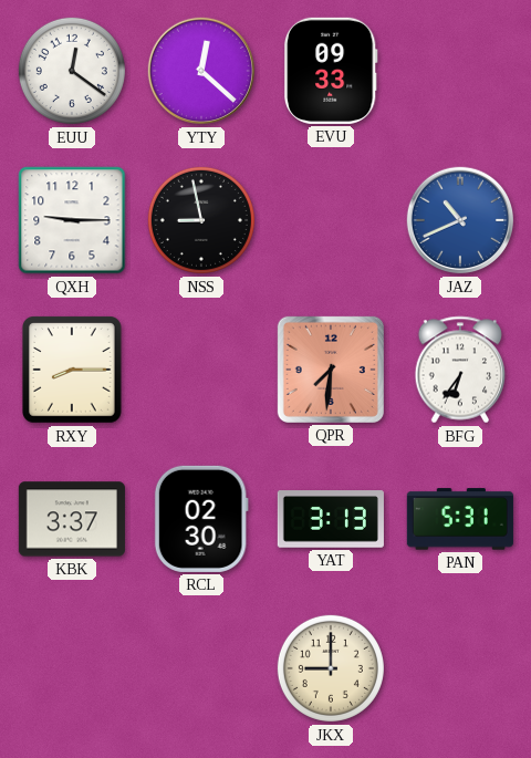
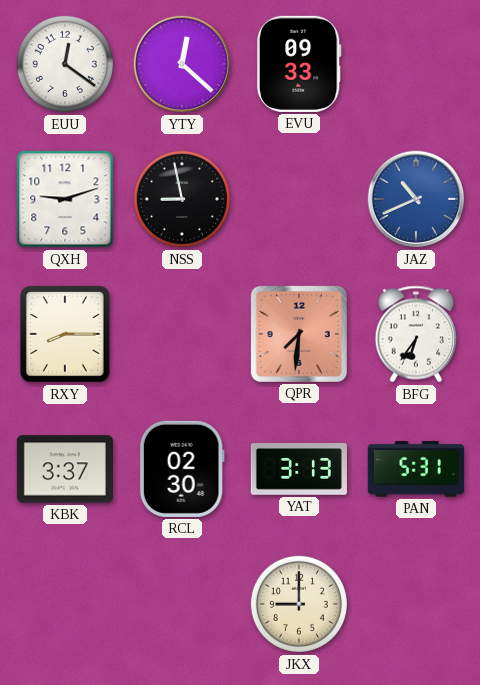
QXH: 9:15 -> 9:12
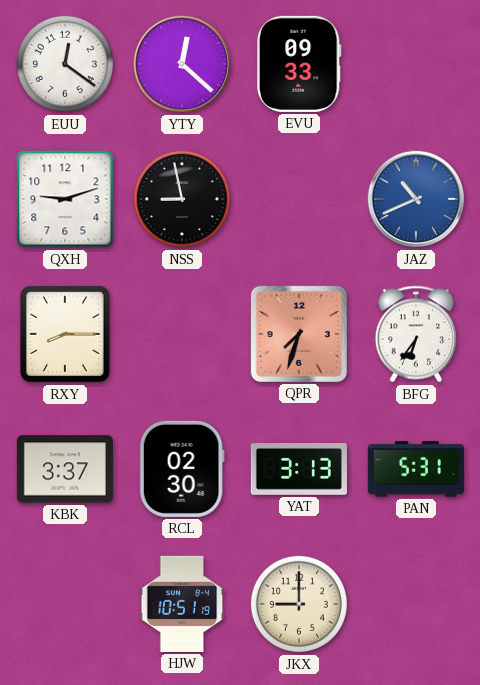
QPR: 7:31 -> 7:33
HJW: none -> 10:51
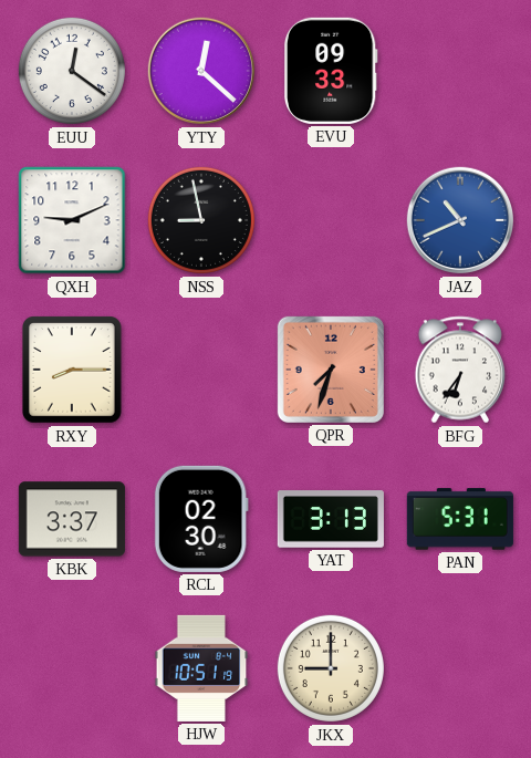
QXH: 9:12 -> 9:11
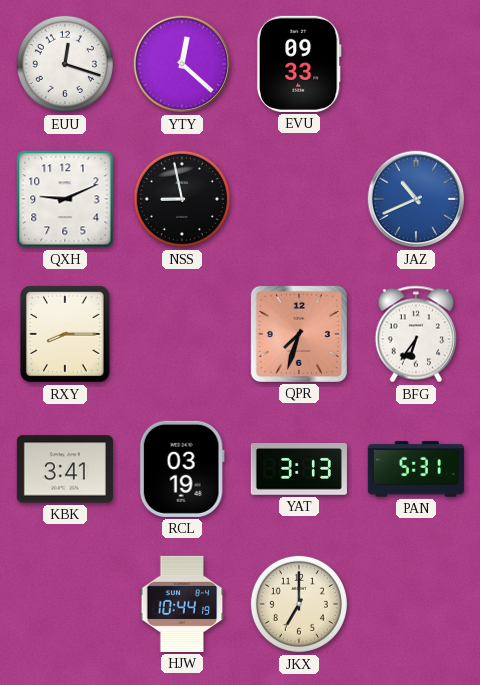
EUU: 12:21 -> 12:18
KBK: 3:37 -> 3:41
RCL: 02:30 -> 03:19
HJW: 10:51 -> 10:44
JKX: 9:00 -> 7:00
